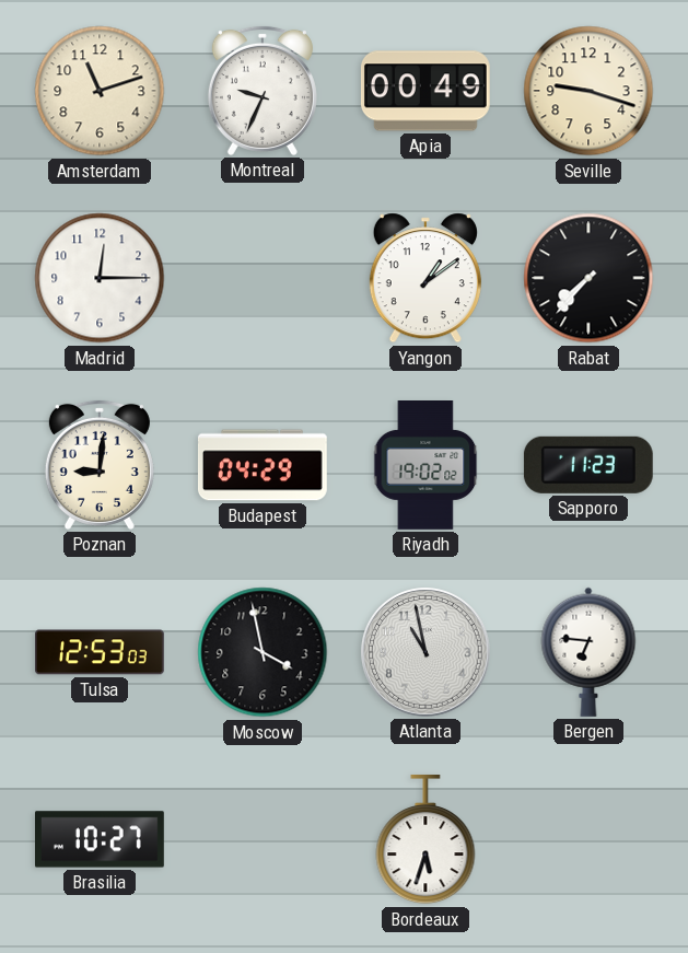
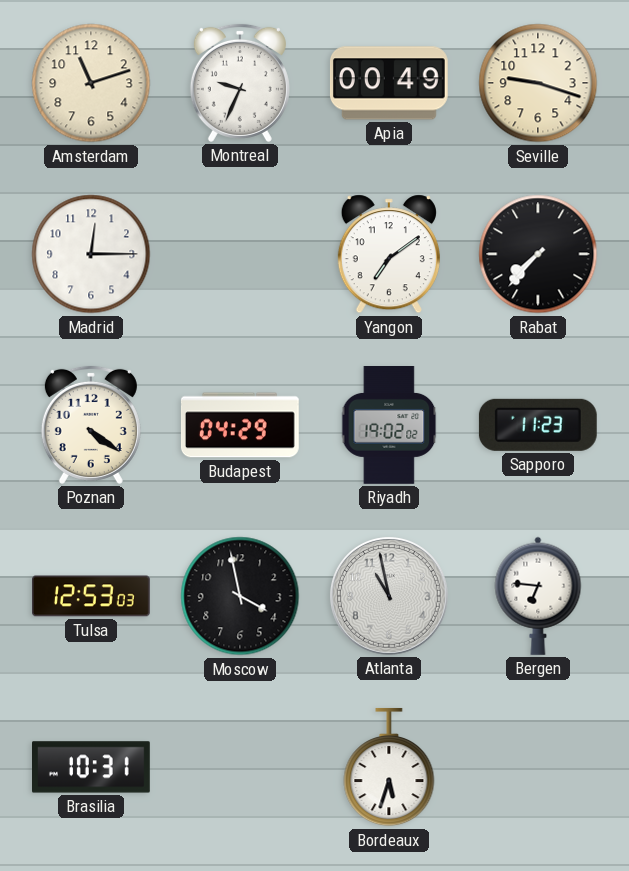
Yangon: 1:09 -> 7:09
Poznan: 9:01 -> 4:21
Brasilia: 10:27 -> 10:31
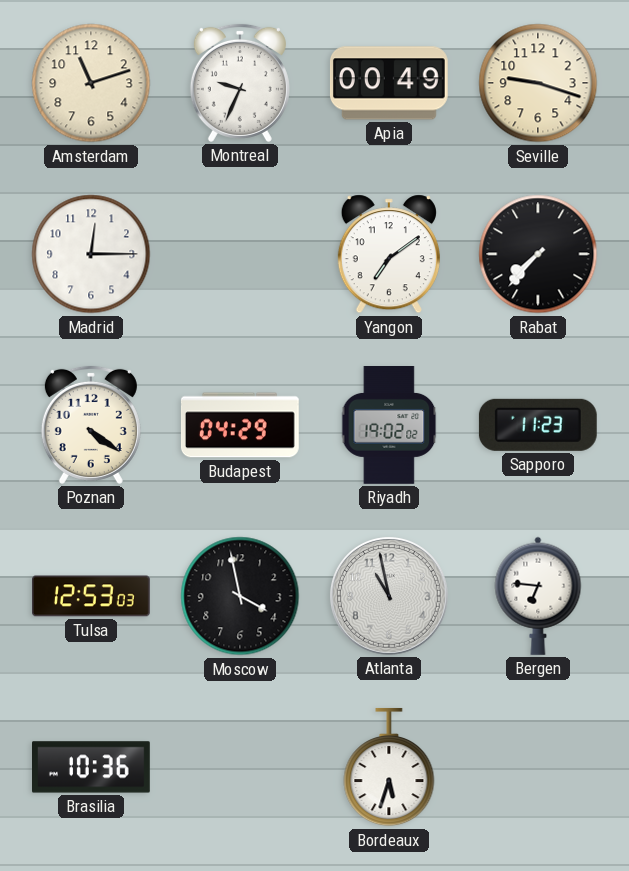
Brasilia: 10:31 -> 10:36
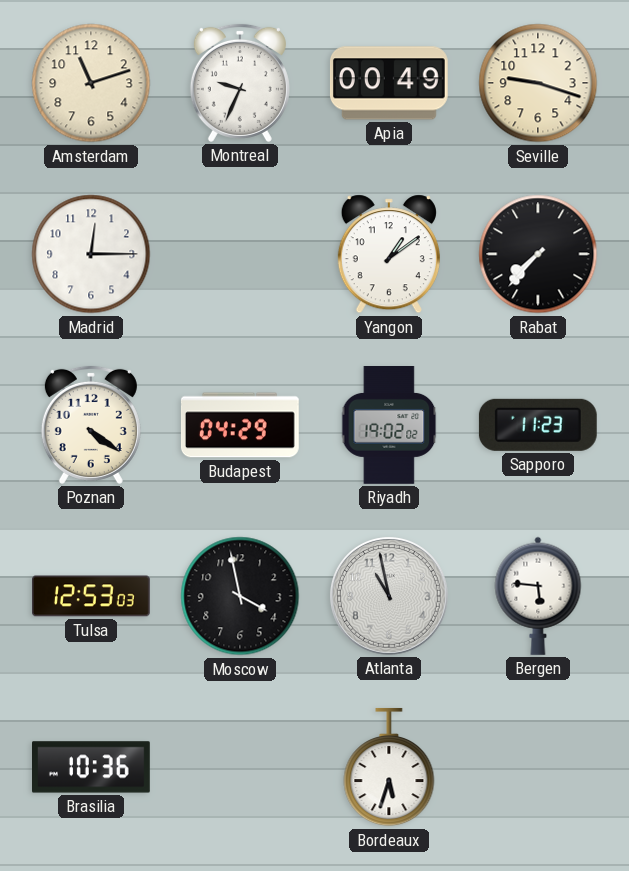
Yangon: 7:09 -> 1:09
Bergen: 6:46 -> 5:46
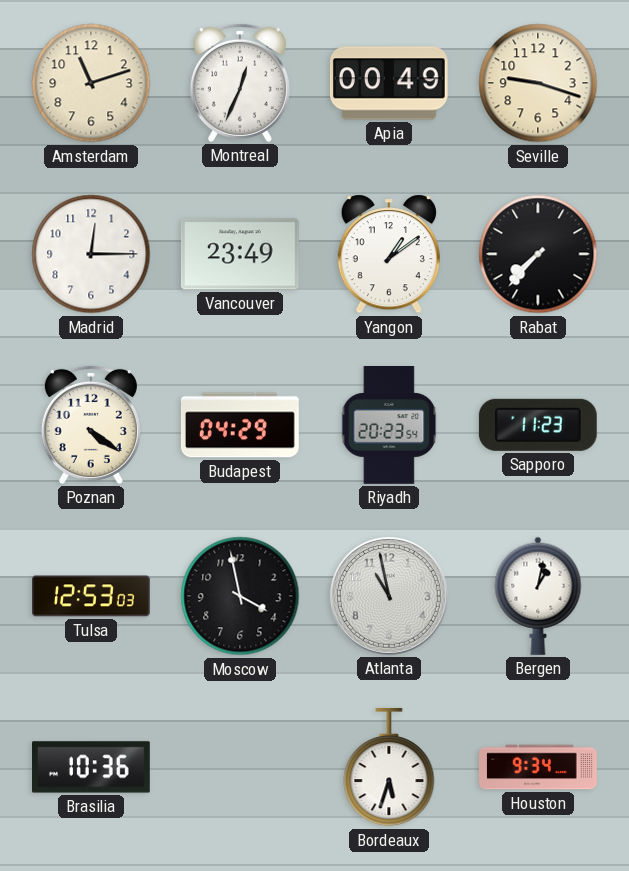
Montreal: 9:34 -> 12:34
Vancouver: none -> 23:49
Riyadh: 19:02 -> 20:23
Bergen: 5:46 -> 1:02
Houston: none -> 9:34
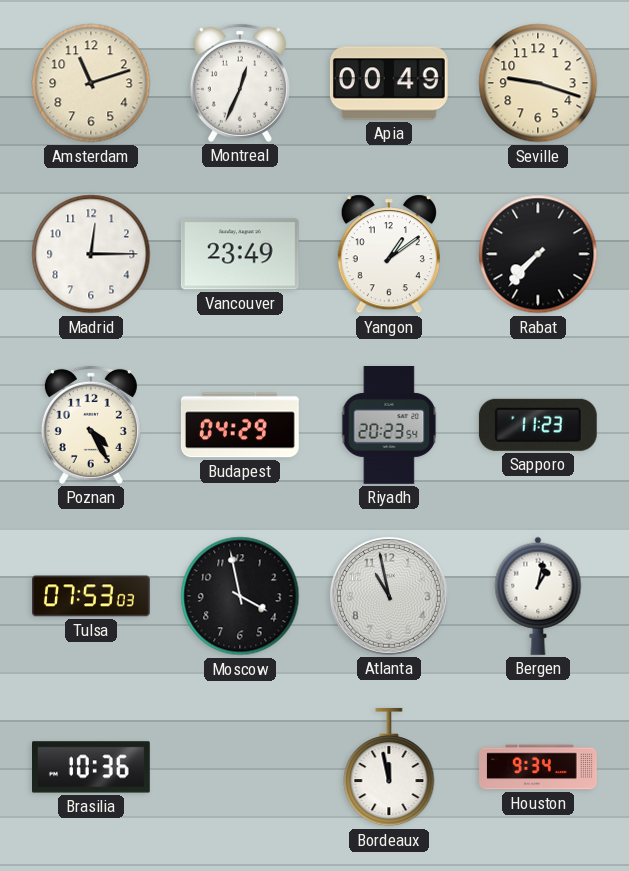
Poznan: 4:21 -> 4:25
Tulsa: 12:53 -> 07:53
Bordeaux: 5:33 -> 11:58
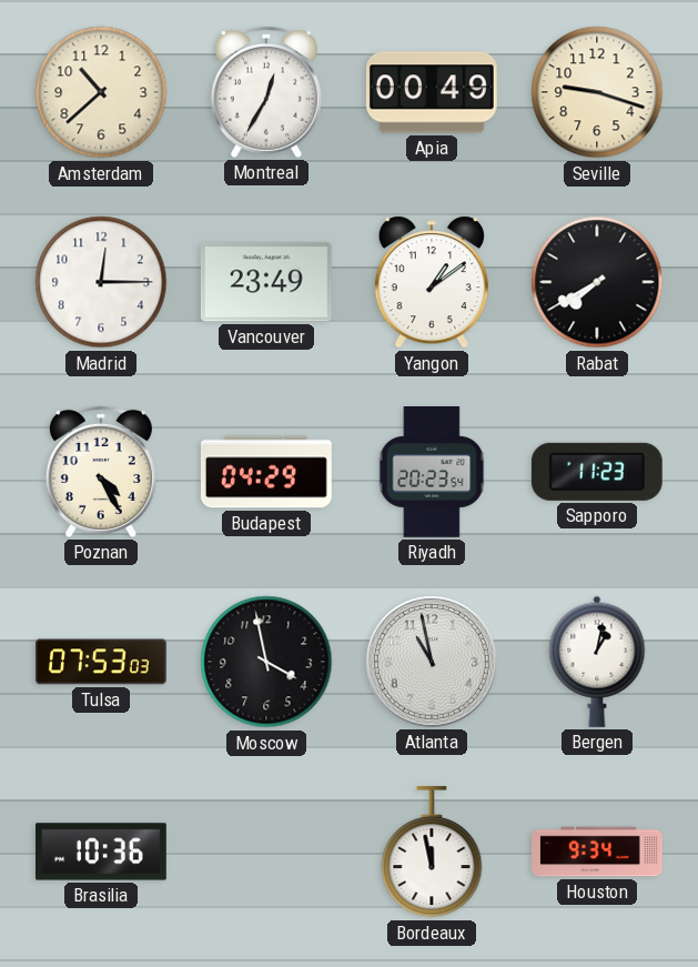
Amsterdam: 11:12 -> 10:38
Montreal: 12:34 -> 12:35
Rabat: 7:37 -> 7:40
